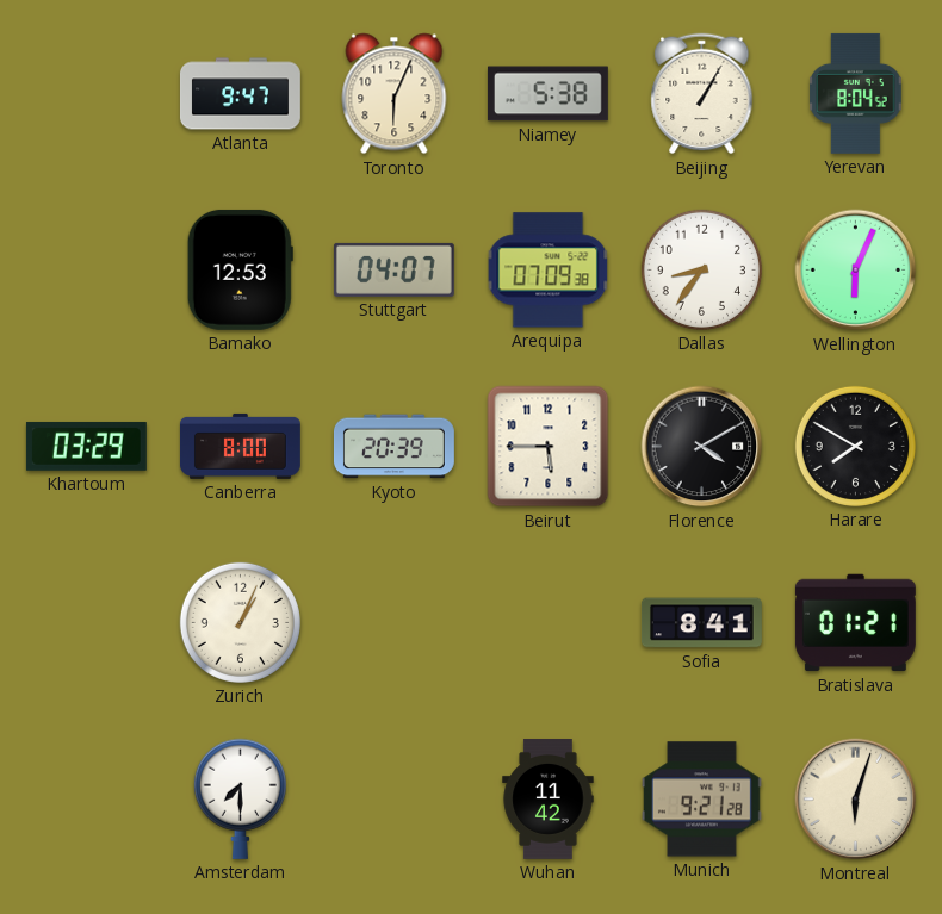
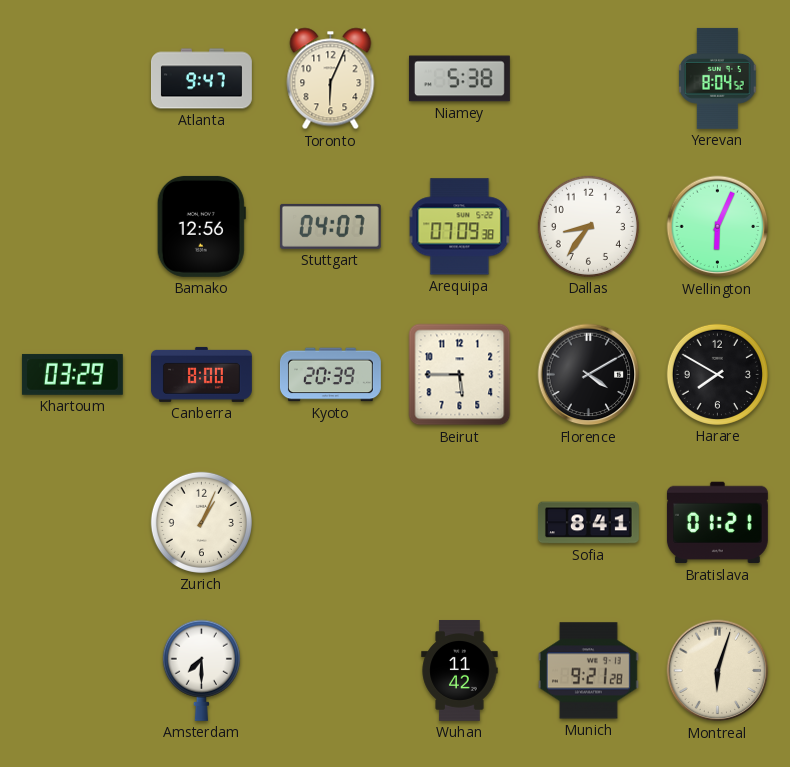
Beijing: 1:05 -> none
Bamako: 12:53 -> 12:56
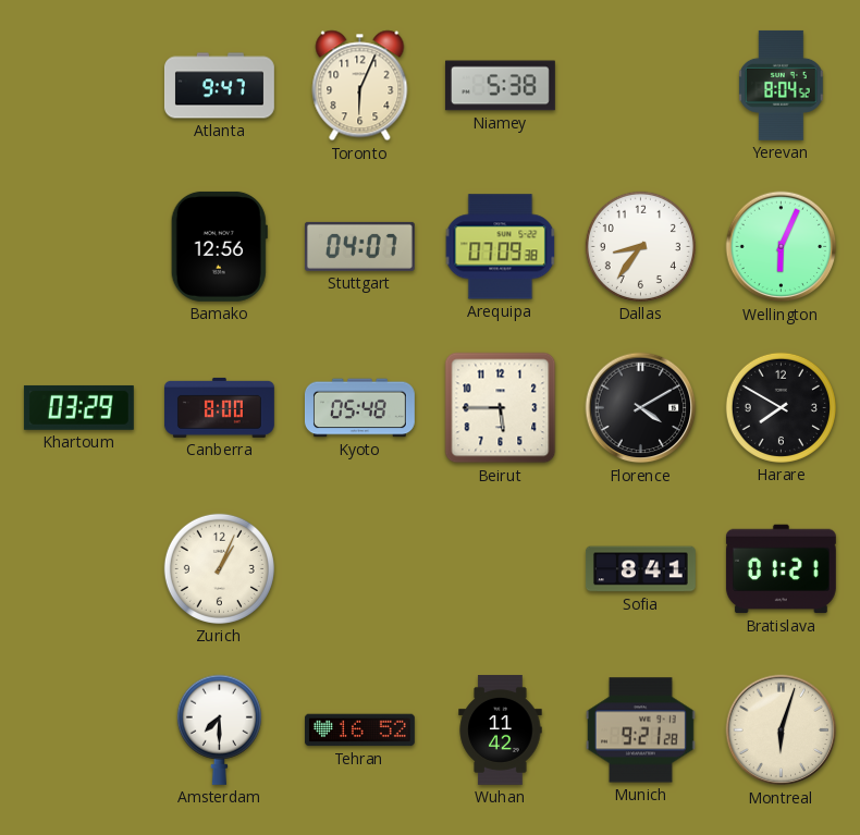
Kyoto: 20:39 -> 05:48
Tehran: none -> 16:52
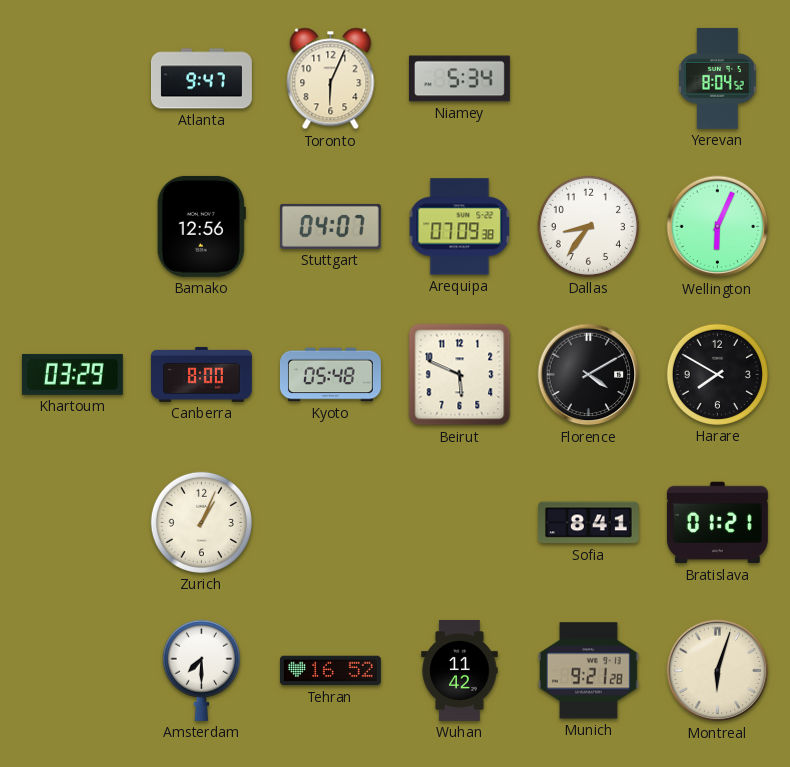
Niamey: 5:38 -> 5:34
Beirut: 5:45 -> 5:49
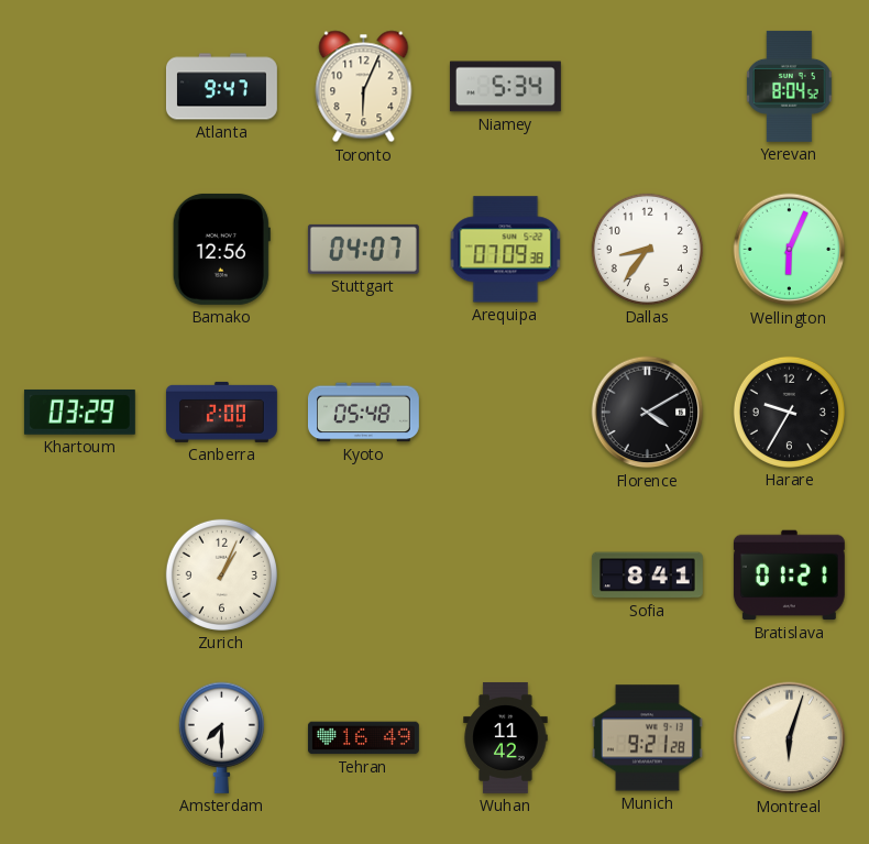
Canberra: 8:00 -> 2:00
Beirut: 5:49 -> none
Harare: 7:50 -> 9:35
Tehran: 16:52 -> 16:49
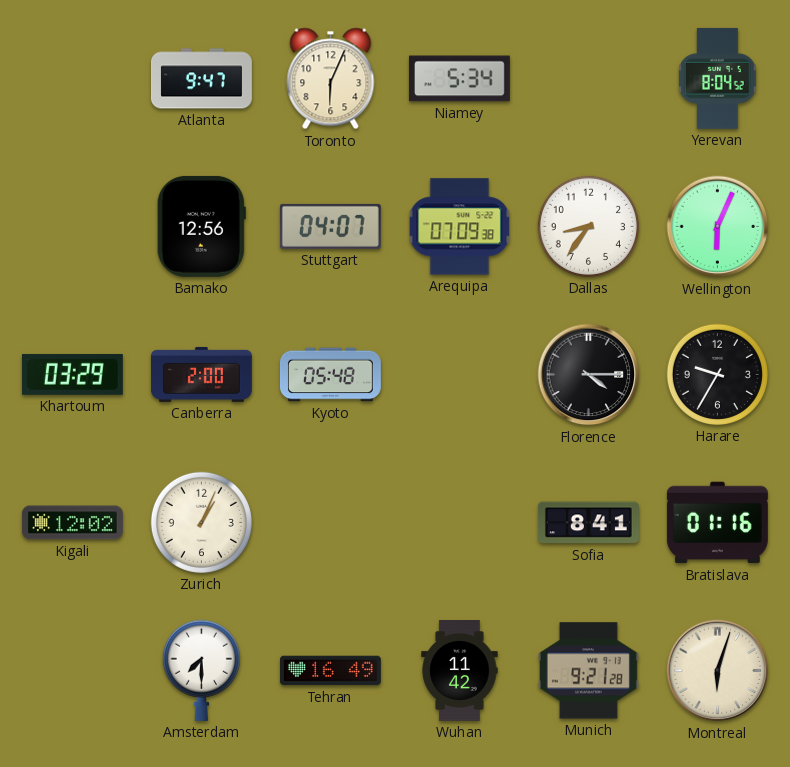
Florence: 4:10 -> 4:15
Kigali: none -> 12:02
Bratislava: 01:21 -> 01:16
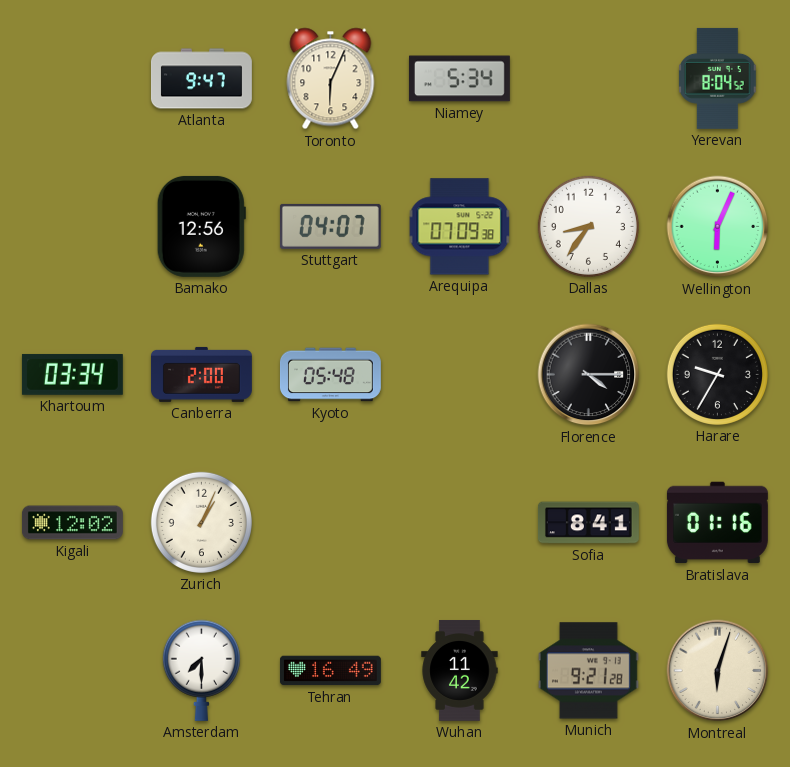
Khartoum: 03:29 -> 03:34
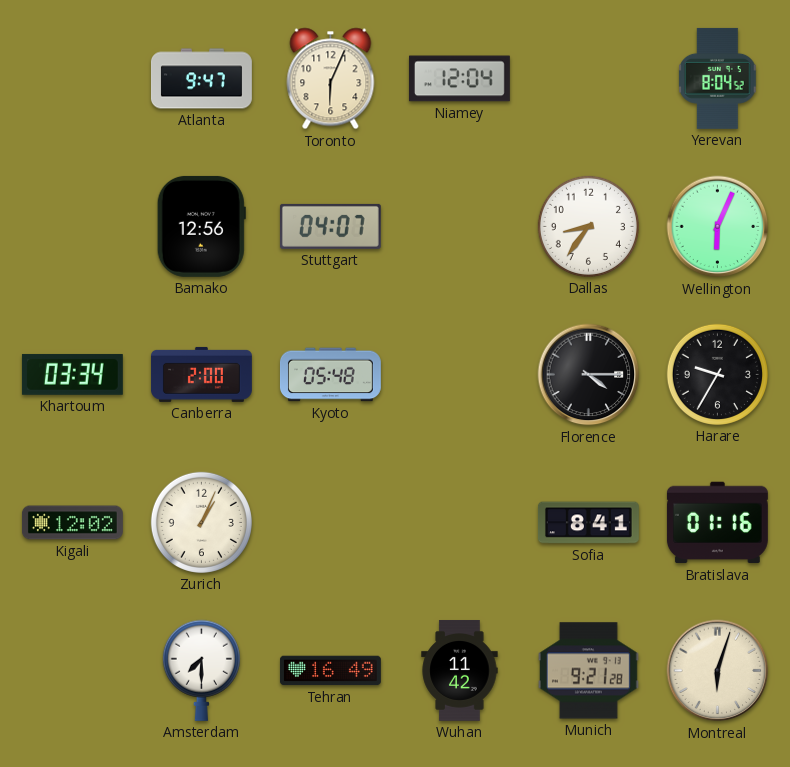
Niamey: 5:34 -> 12:04
Arequipa: 07:09 -> none
